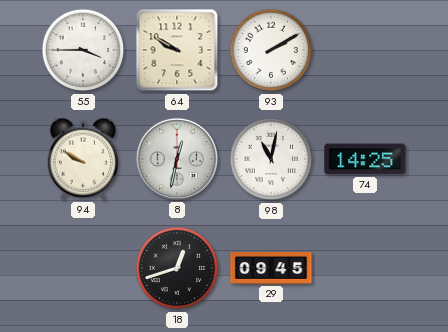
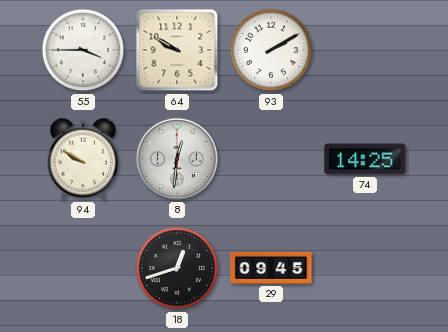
8: 12:32 -> 12:31
98: 11:02 -> none
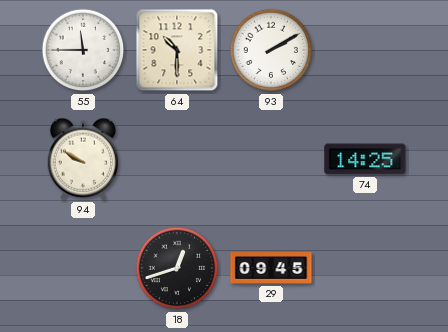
55: 3:45 -> 11:45
64: 9:50 -> 10:30
8: 12:31 -> none
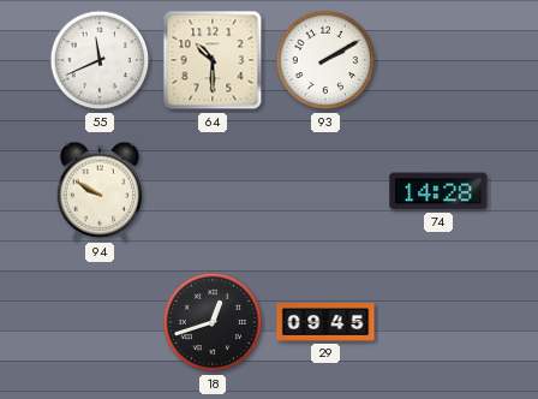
55: 11:45 -> 11:41
74: 14:25 -> 14:28
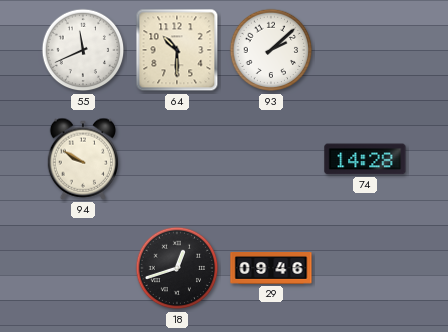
93: 2:10 -> 2:08
29: 09:45 -> 09:46
